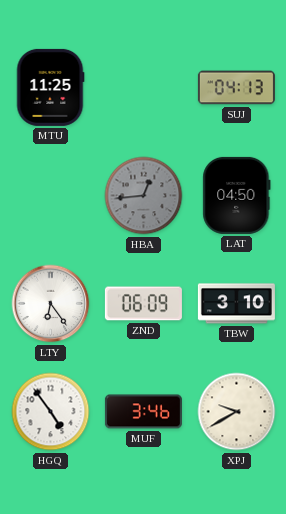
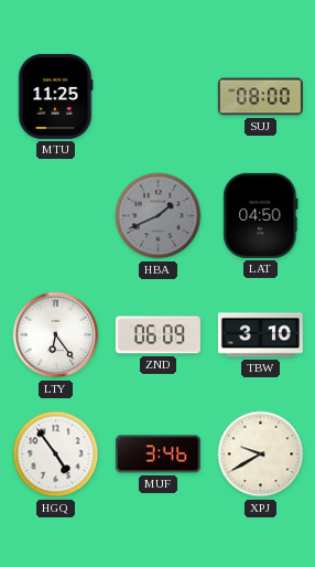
SUJ: 04:13 -> 08:00
HBA: 12:44 -> 1:41
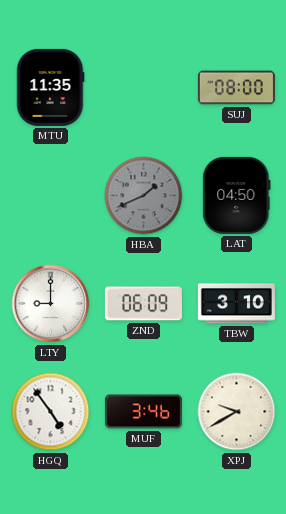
MTU: 11:25 -> 11:35
LTY: 6:24 -> 9:00
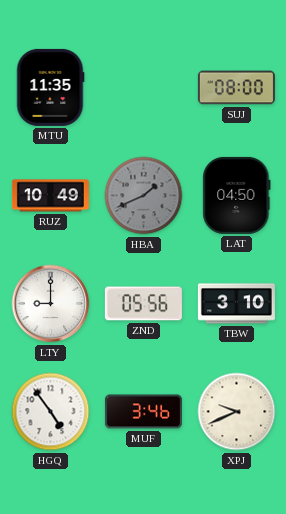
RUZ: none -> 10:49
ZND: 06:09 -> 05:56
XPJ: 9:40 -> 9:41
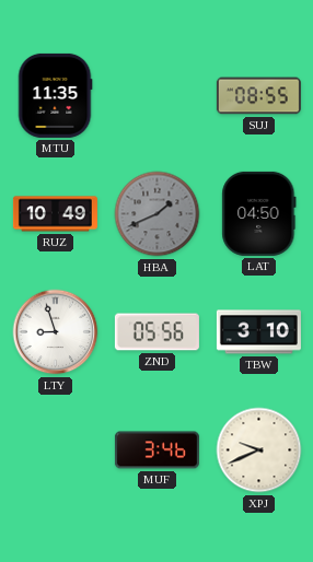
SUJ: 08:00 -> 08:55
LTY: 9:00 -> 8:57
HGQ: 4:54 -> none
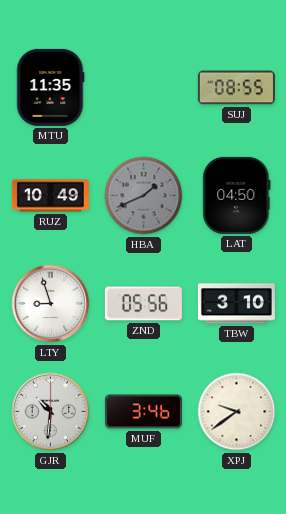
GJR: none -> 10:31
XPJ: 9:41 -> 9:39
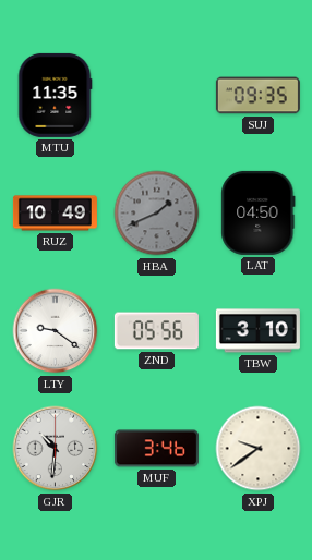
SUJ: 08:55 -> 09:35
LTY: 8:57 -> 9:21
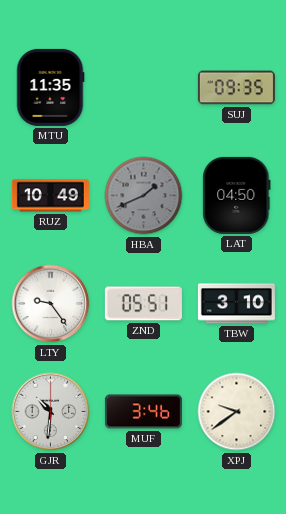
LTY: 9:21 -> 9:24
ZND: 05:56 -> 05:51
